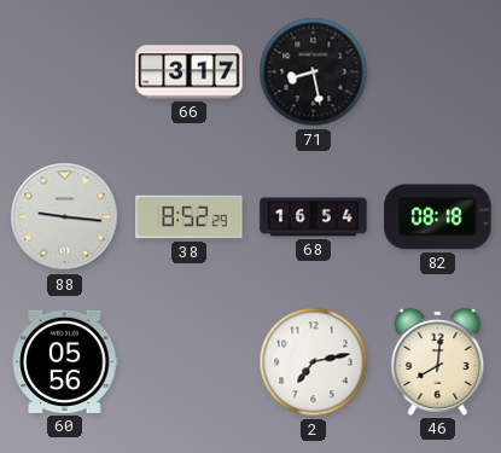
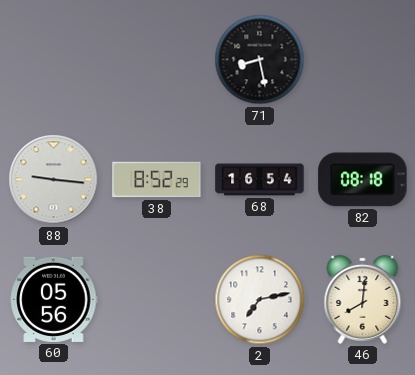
66: 3:17 -> none
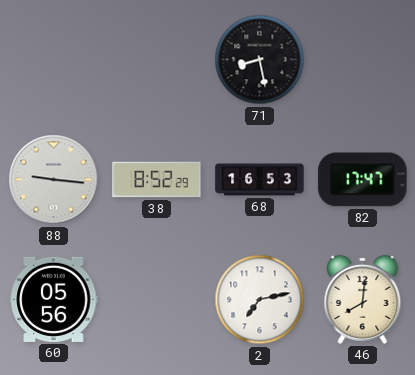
68: 16:54 -> 16:53
82: 08:18 -> 17:47
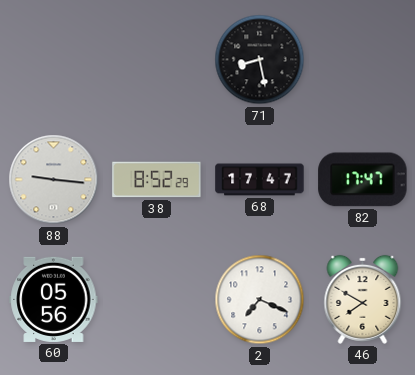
68: 16:53 -> 17:47
2: 7:13 -> 7:19
46: 8:01 -> 7:50
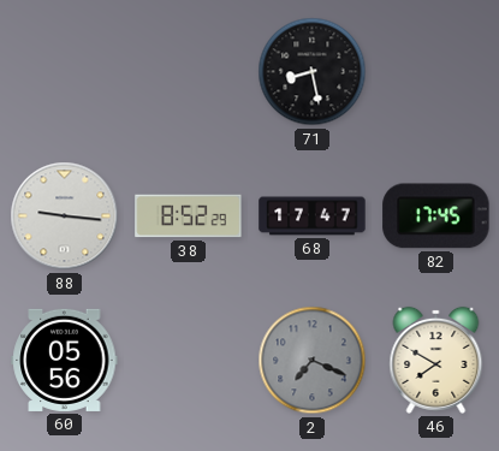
82: 17:47 -> 17:45
2 dial: white -> grey
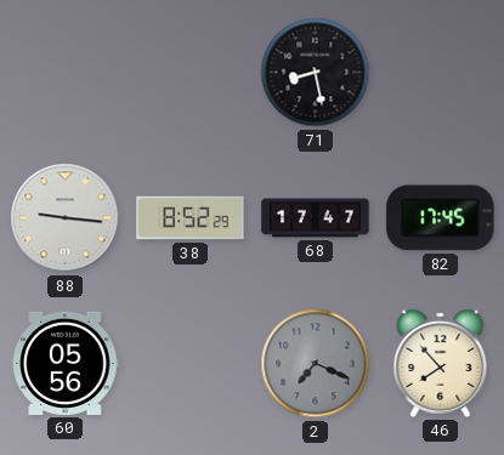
46: 7:50 -> 7:53
